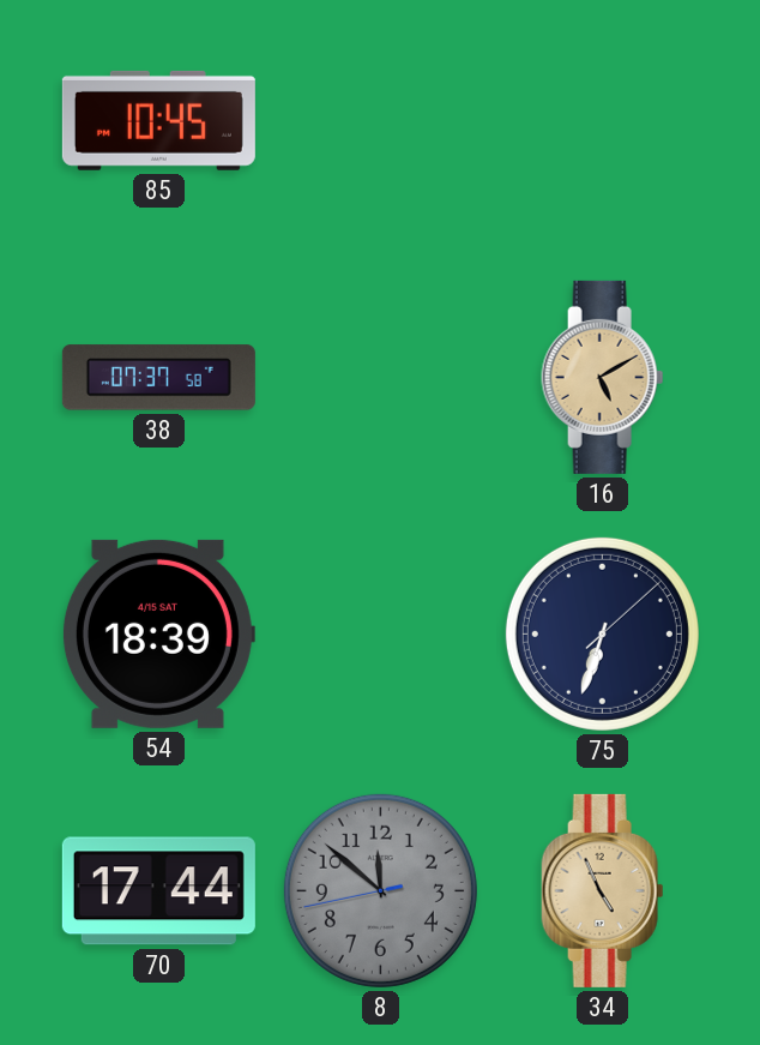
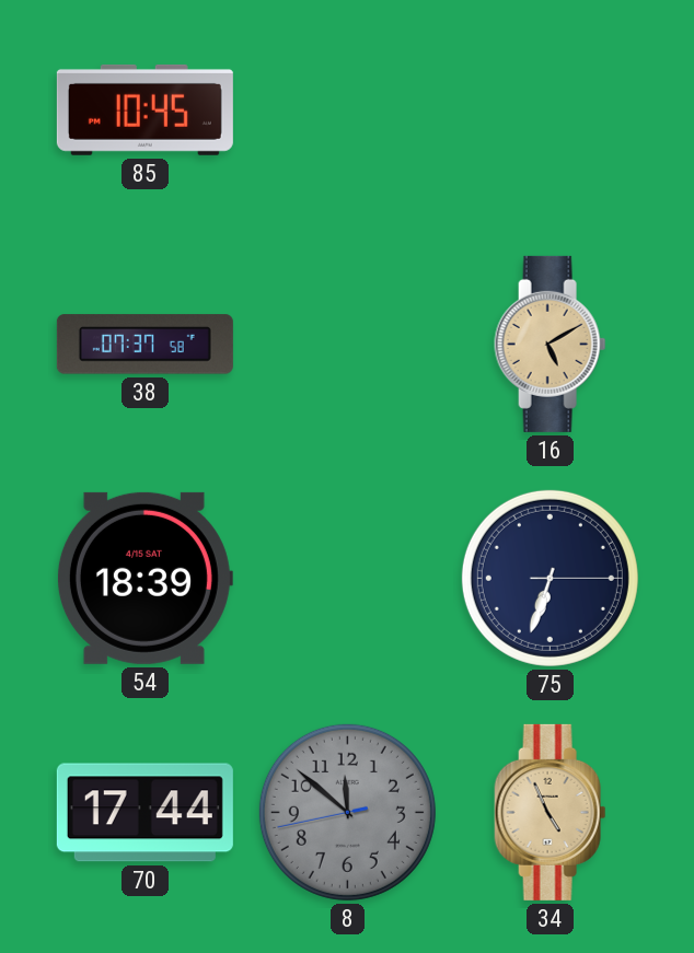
75: 6:33:08 -> 6:33:15
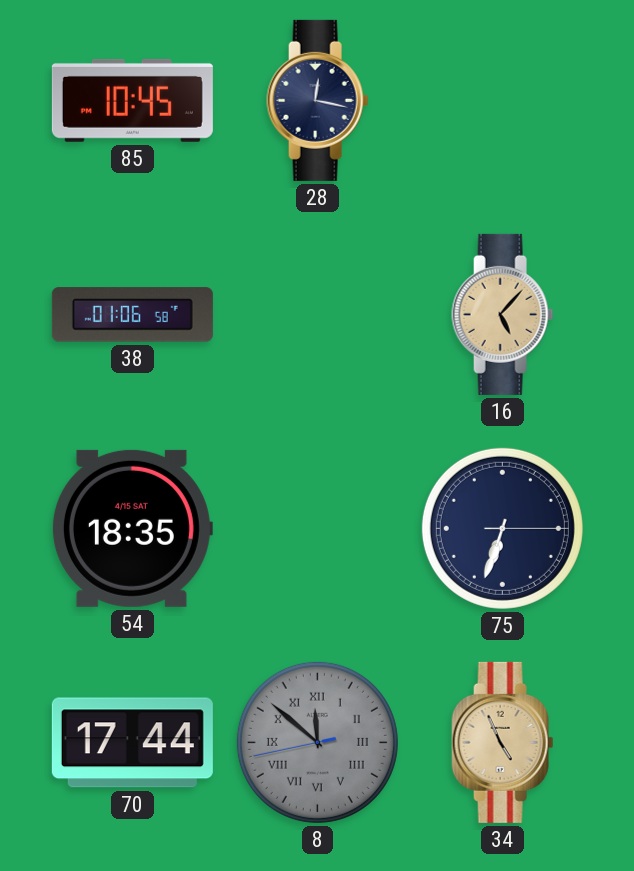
28: none -> 12:17
38: 07:37 -> 01:06
16: 5:10 -> 5:07
54: 18:39 -> 18:35
8 numerals: Arabic -> Roman
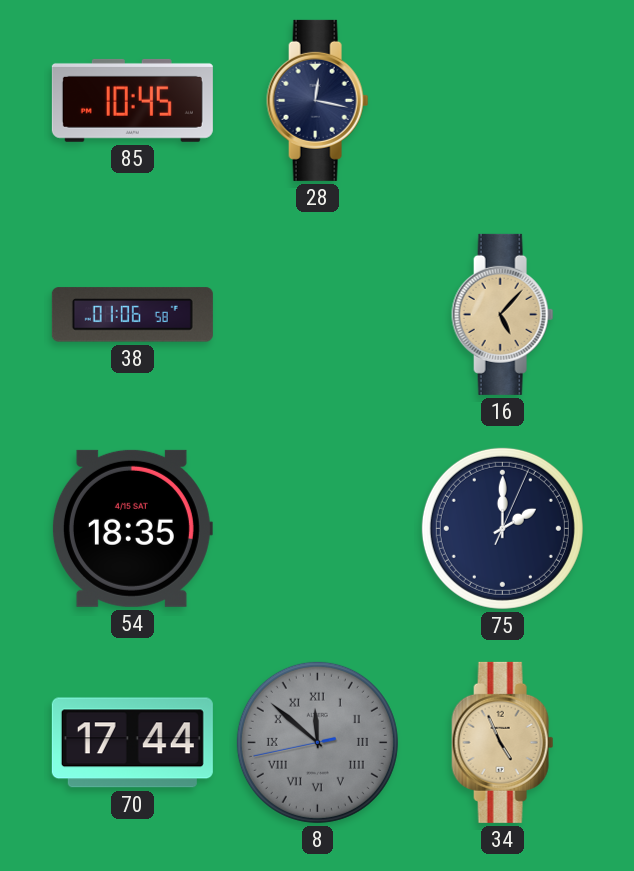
75: 6:33 -> 2:00
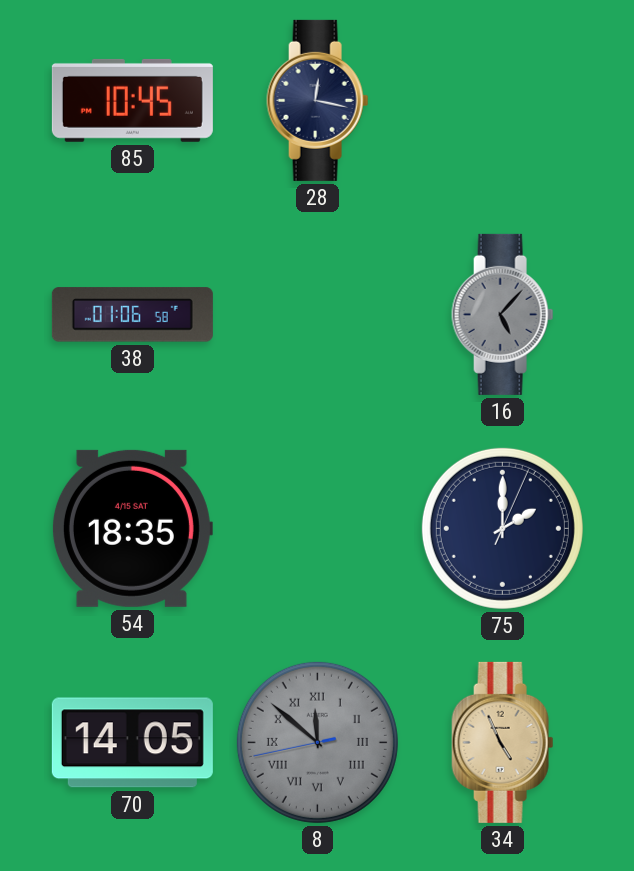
16 dial: champagne -> grey
70: 17:44 -> 14:05
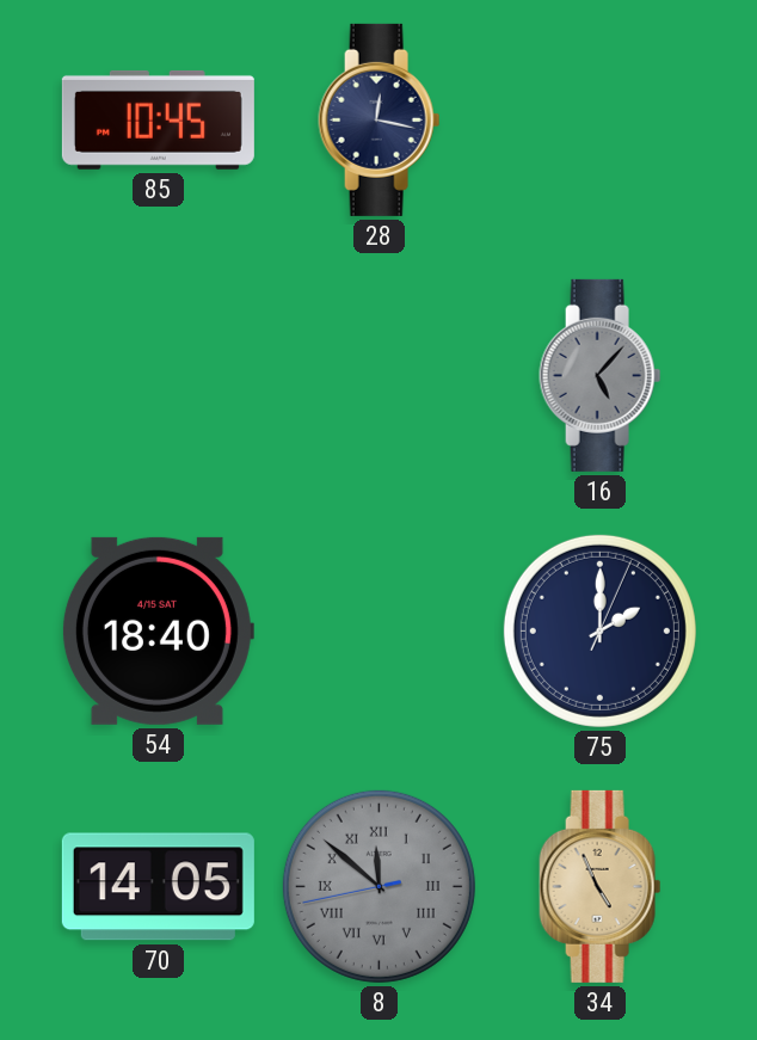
38: 01:06 -> none
54: 18:35 -> 18:40
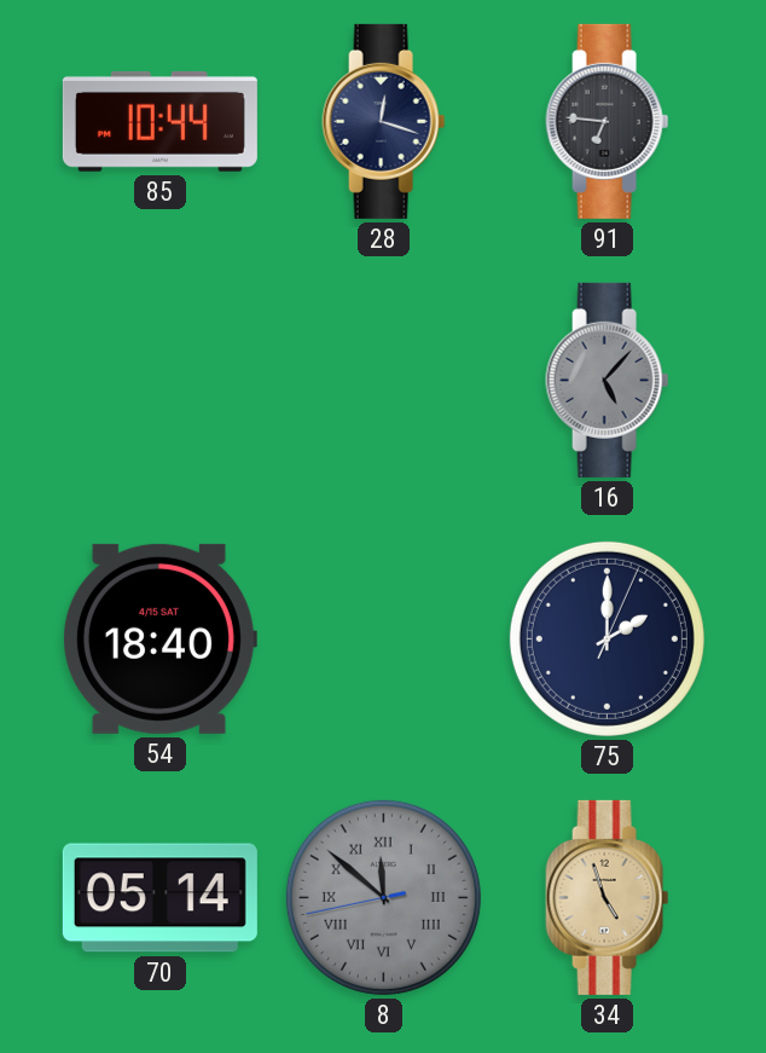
85: 10:45 -> 10:44
28: 12:17 -> 12:18
91: none -> 6:46
70: 14:05 -> 05:14
34: 4:56 -> 4:57
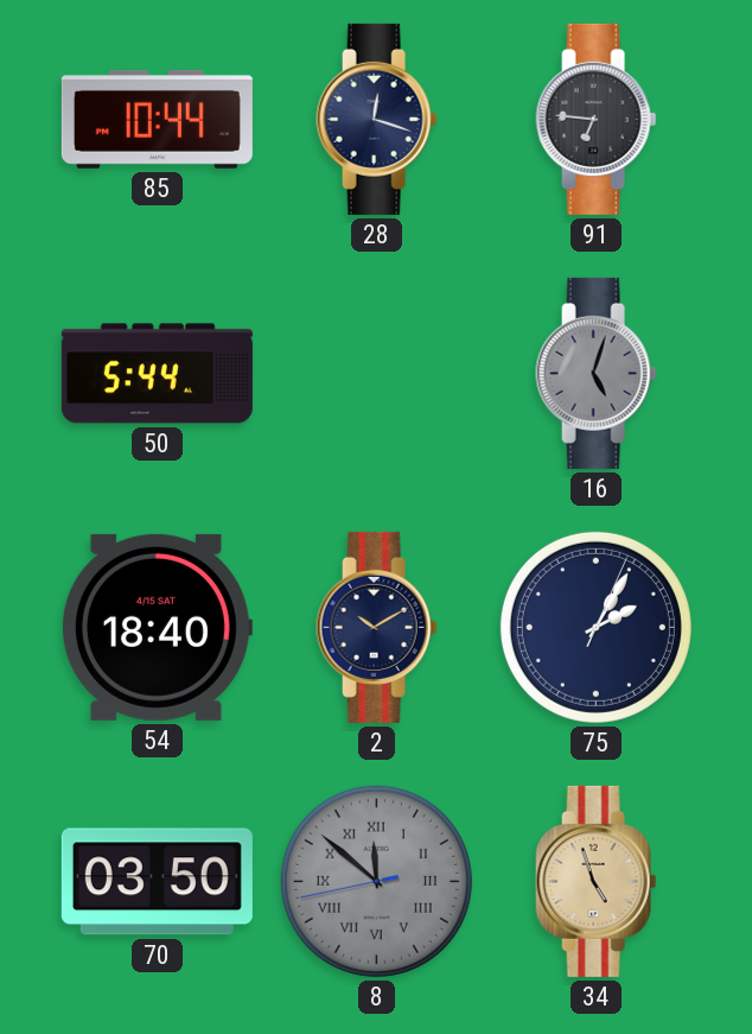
50: none -> 5:44
16: 5:07 -> 5:03
2: none -> 10:10
75: 2:00 -> 2:05
70: 05:14 -> 03:50
